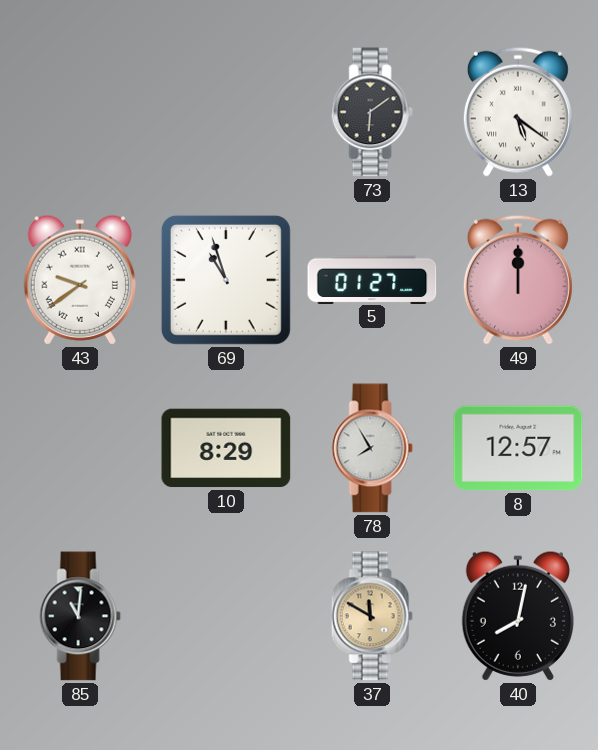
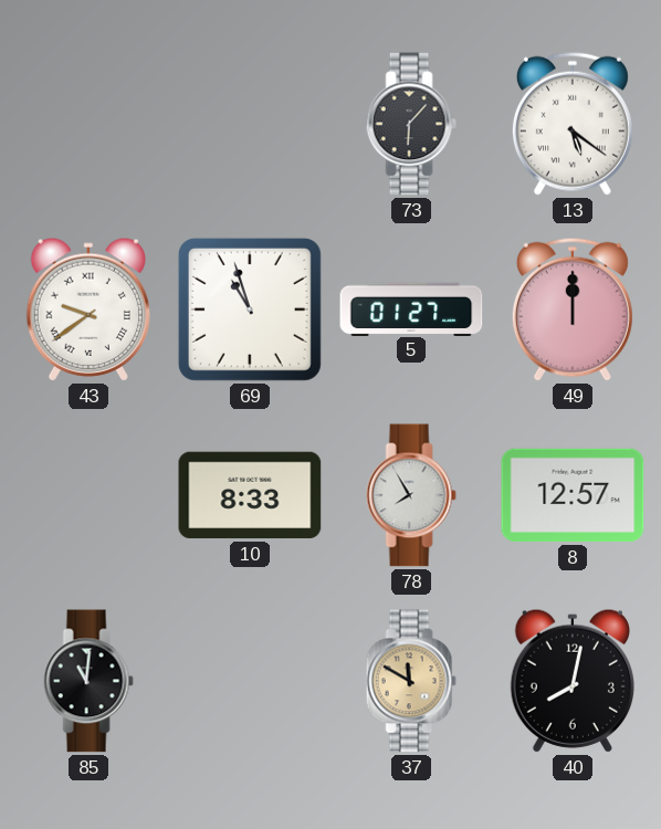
73: 6:09 -> 6:07
10: 8:29 -> 8:33
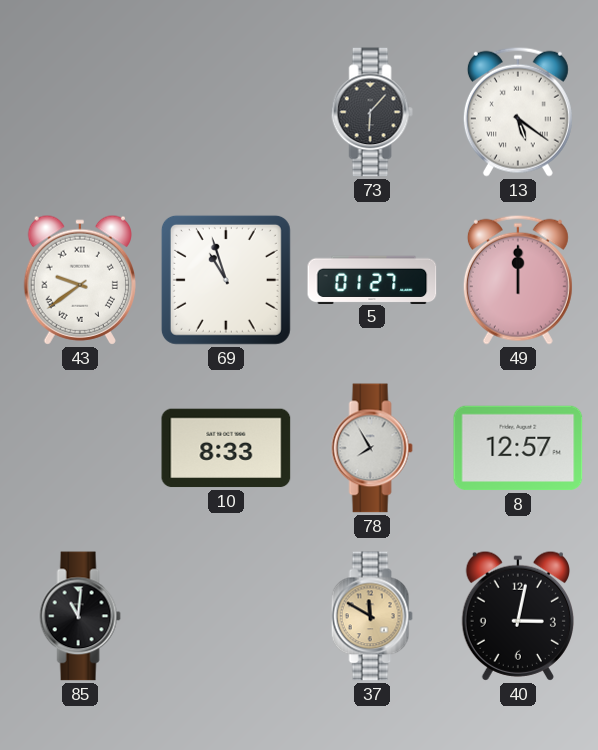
40: 8:02 -> 3:02
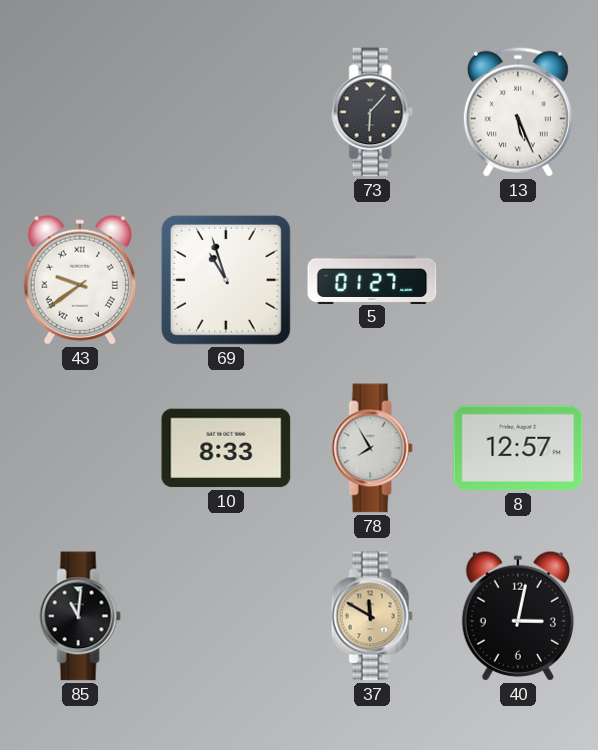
13: 5:21 -> 5:26
49: 12:00 -> none
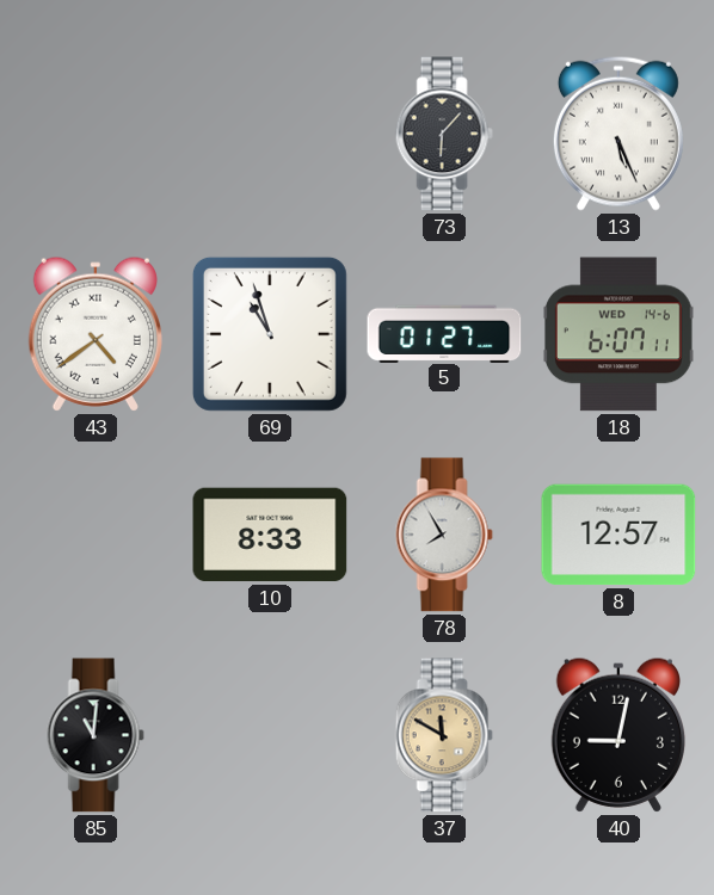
43: 9:39 -> 4:39
18: none -> 6:07
40: 3:02 -> 9:02
